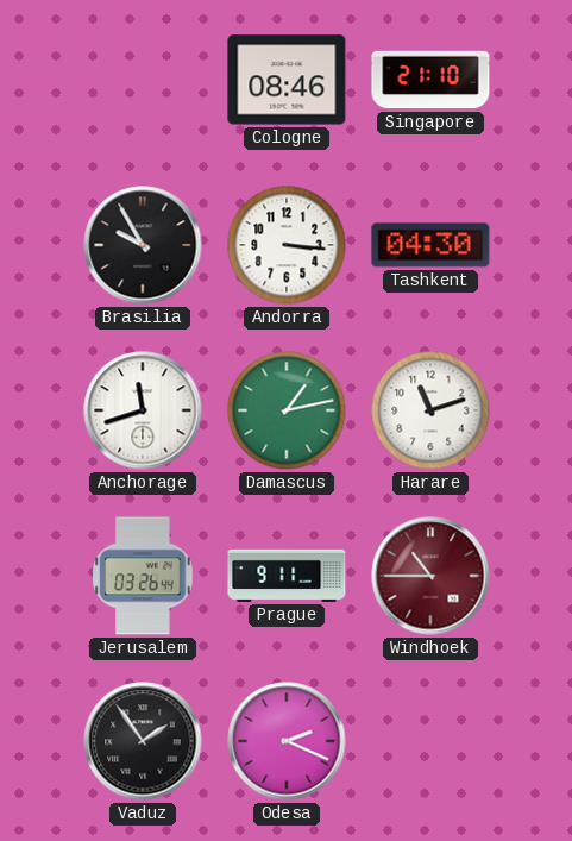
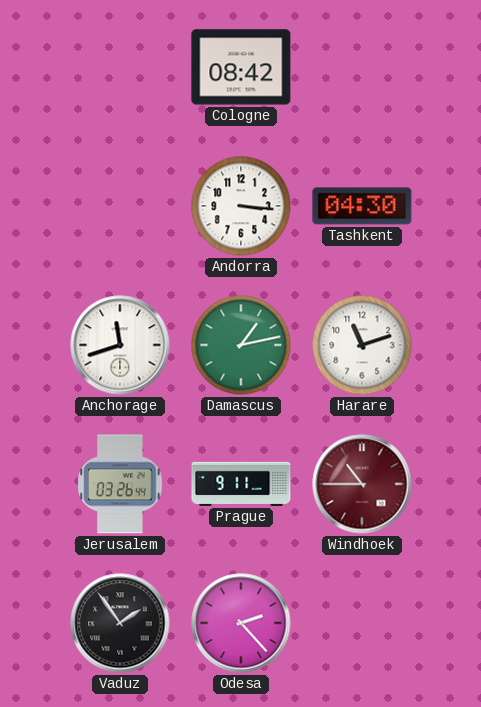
Cologne: 08:46 -> 08:42
Singapore: 21:10 -> none
Brasilia: 9:55 -> none
Odesa: 2:19 -> 2:23
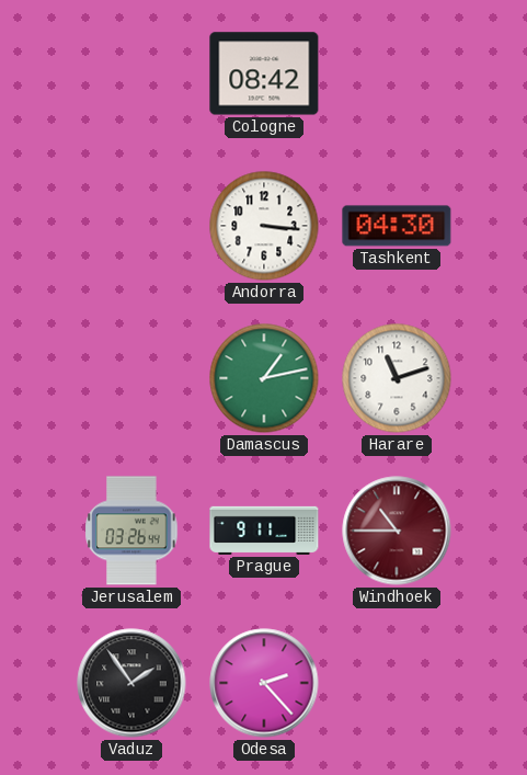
Anchorage: 11:42 -> none
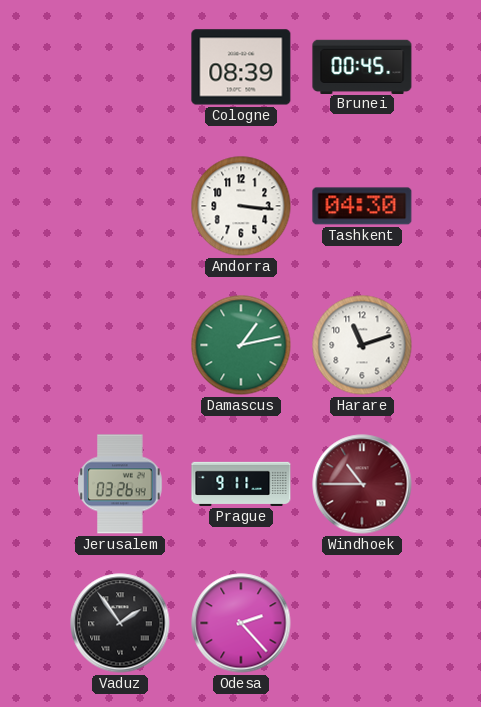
Cologne: 08:42 -> 08:39
Brunei: none -> 00:45
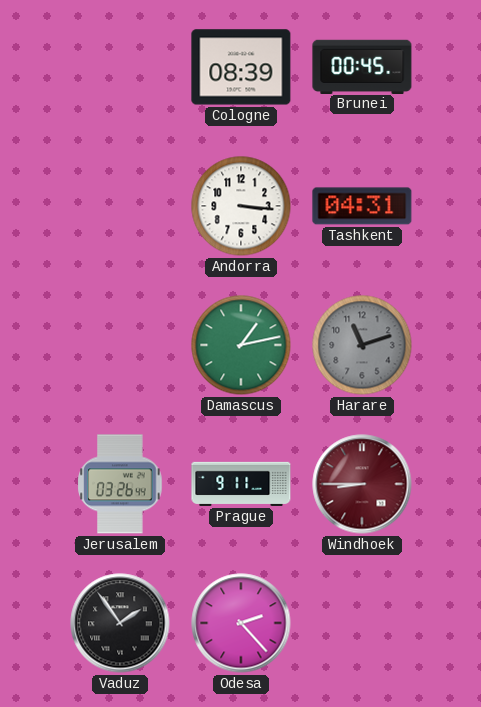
Tashkent: 04:30 -> 04:31
Harare dial: white -> grey
Windhoek: 10:45 -> 8:45
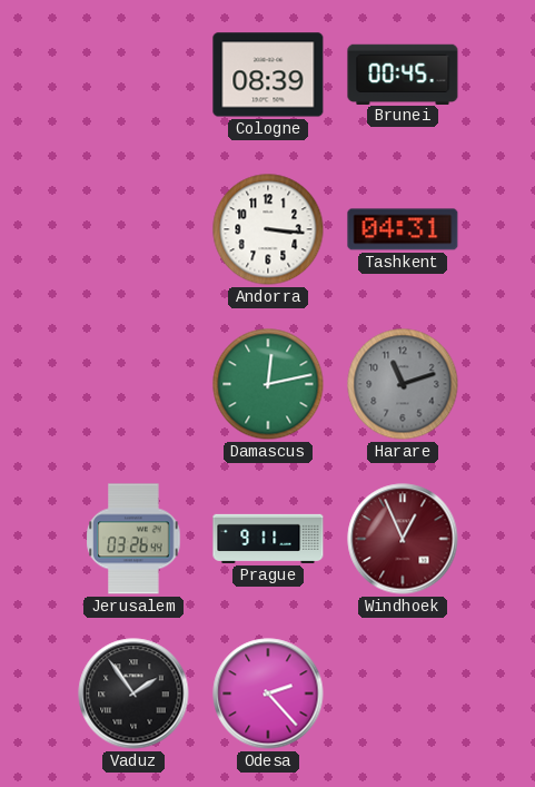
Damascus: 1:13 -> 12:13
Windhoek: 8:45 -> 12:56
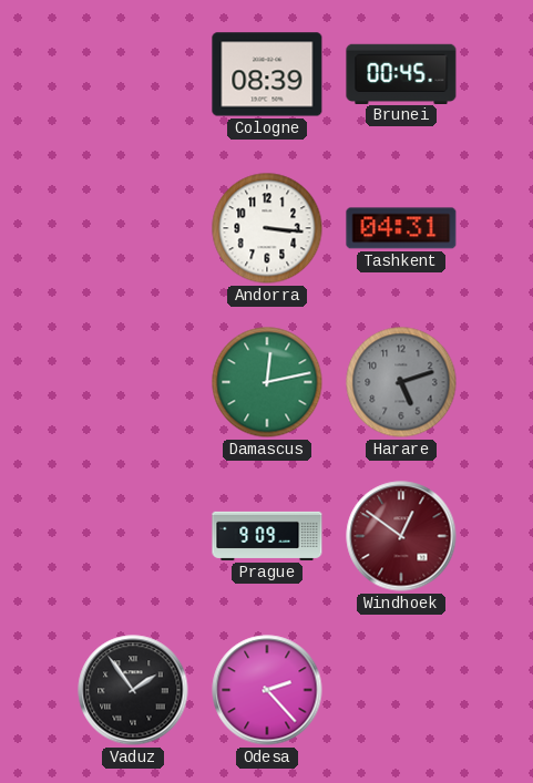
Harare: 11:12 -> 5:12
Jerusalem: 03:26 -> none
Prague: 9:11 -> 9:09
Windhoek: 12:56 -> 12:51
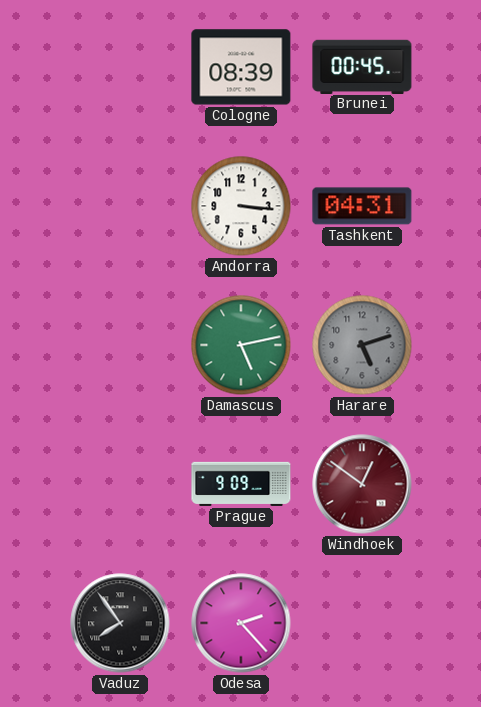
Damascus: 12:13 -> 5:13
Vaduz: 1:54 -> 7:54
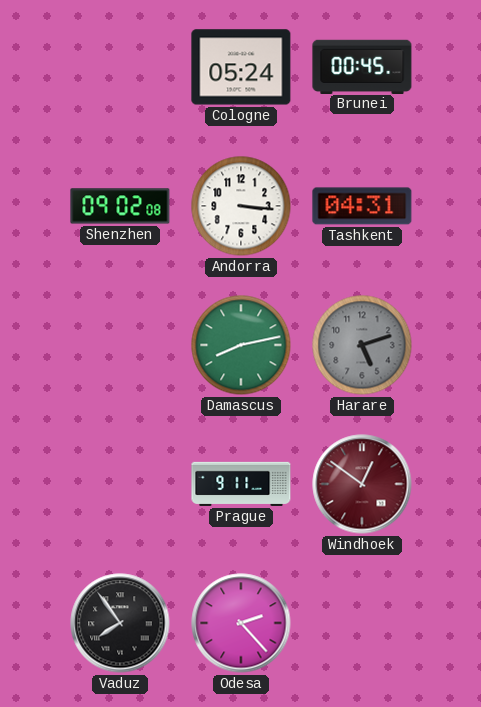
Cologne: 08:39 -> 05:24
Shenzhen: none -> 09:02
Damascus: 5:13 -> 8:13
Prague: 9:09 -> 9:11
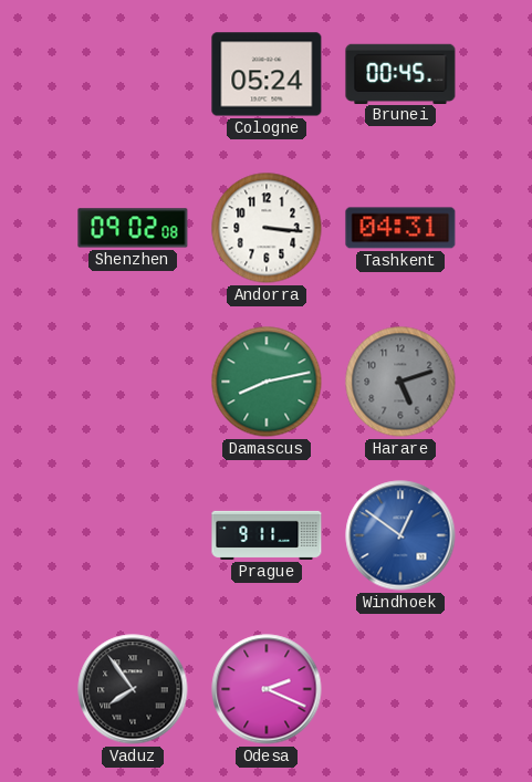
Windhoek dial: burgundy -> blue
Odesa: 2:23 -> 2:19
